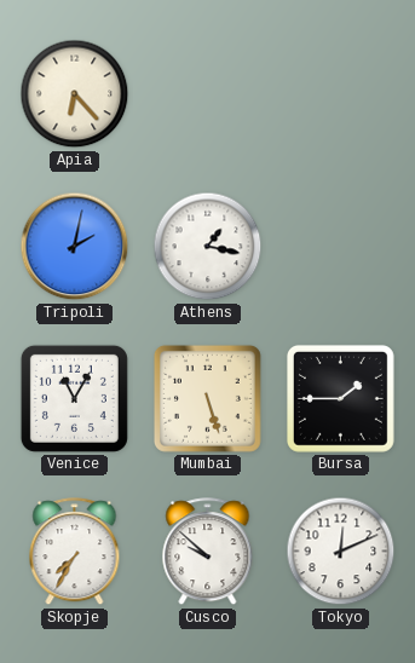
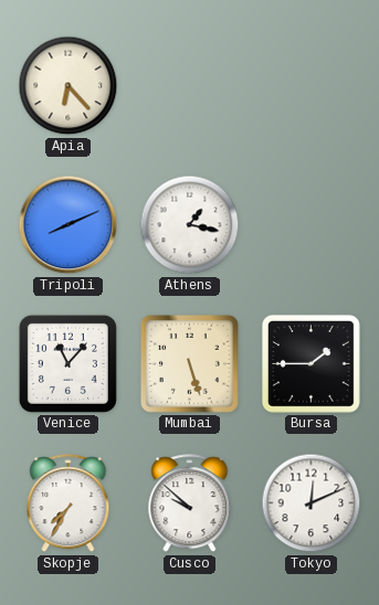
Tripoli: 2:02 -> 8:11
Venice: 11:05 -> 11:07
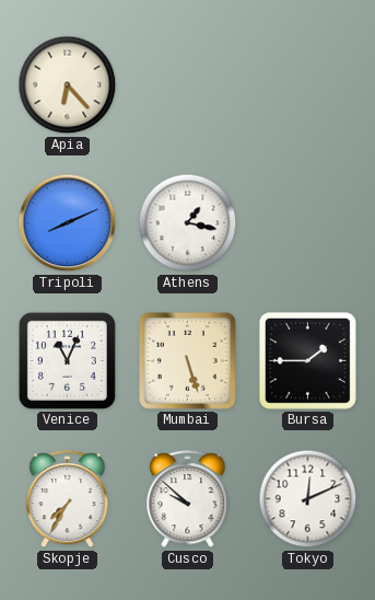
Venice: 11:07 -> 11:04
